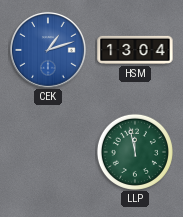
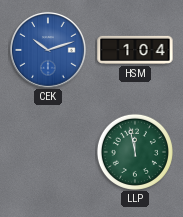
CEK: 1:12 -> 10:12
HSM: 13:04 -> 1:04
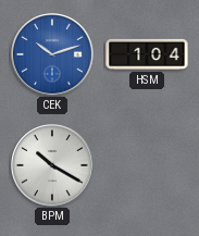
BPM: none -> 10:20
LLP: 11:58 -> none
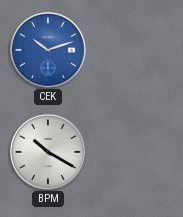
HSM: 1:04 -> none
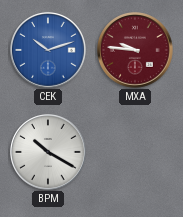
MXA: none -> 9:46
